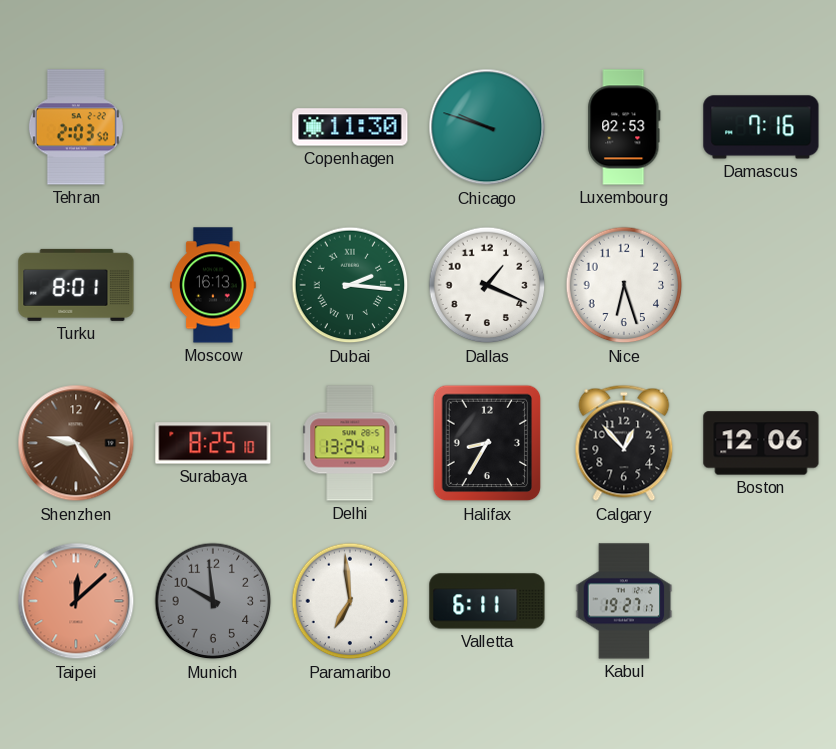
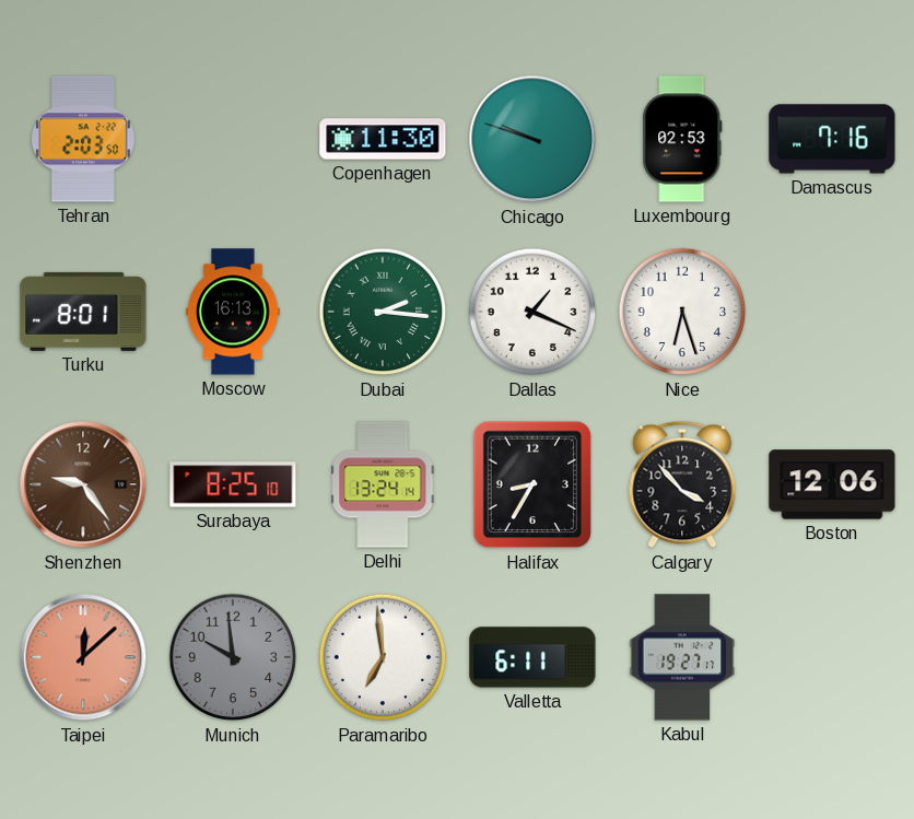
Calgary: 12:53 -> 3:53
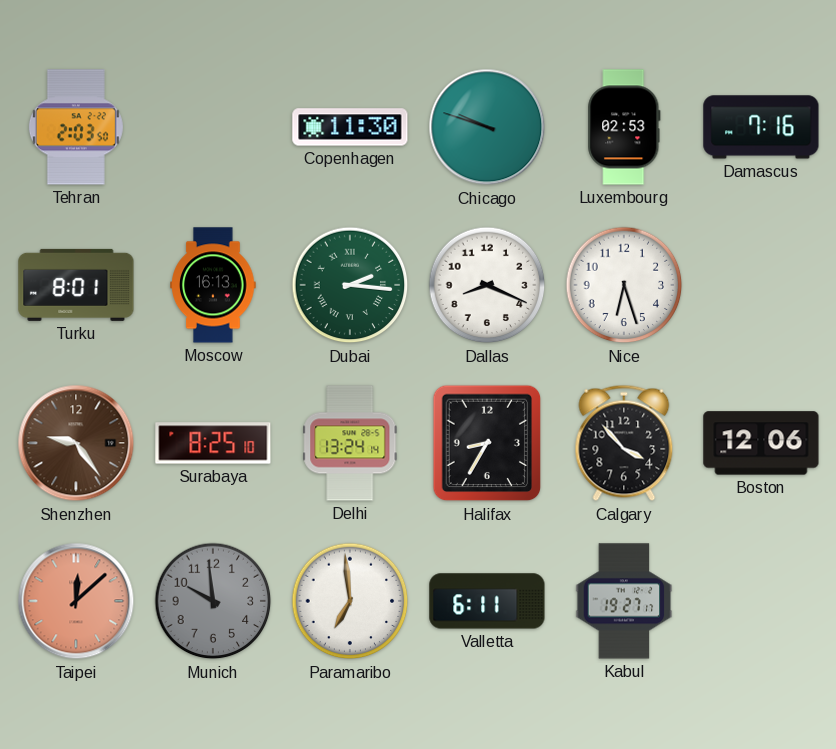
Dallas: 1:19 -> 8:19
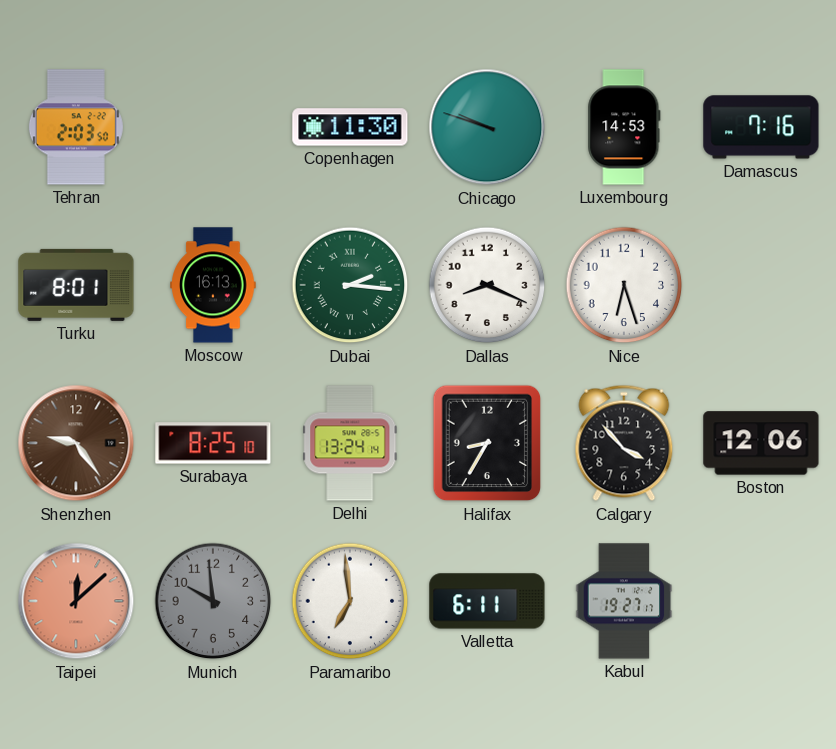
Luxembourg: 02:53 -> 14:53
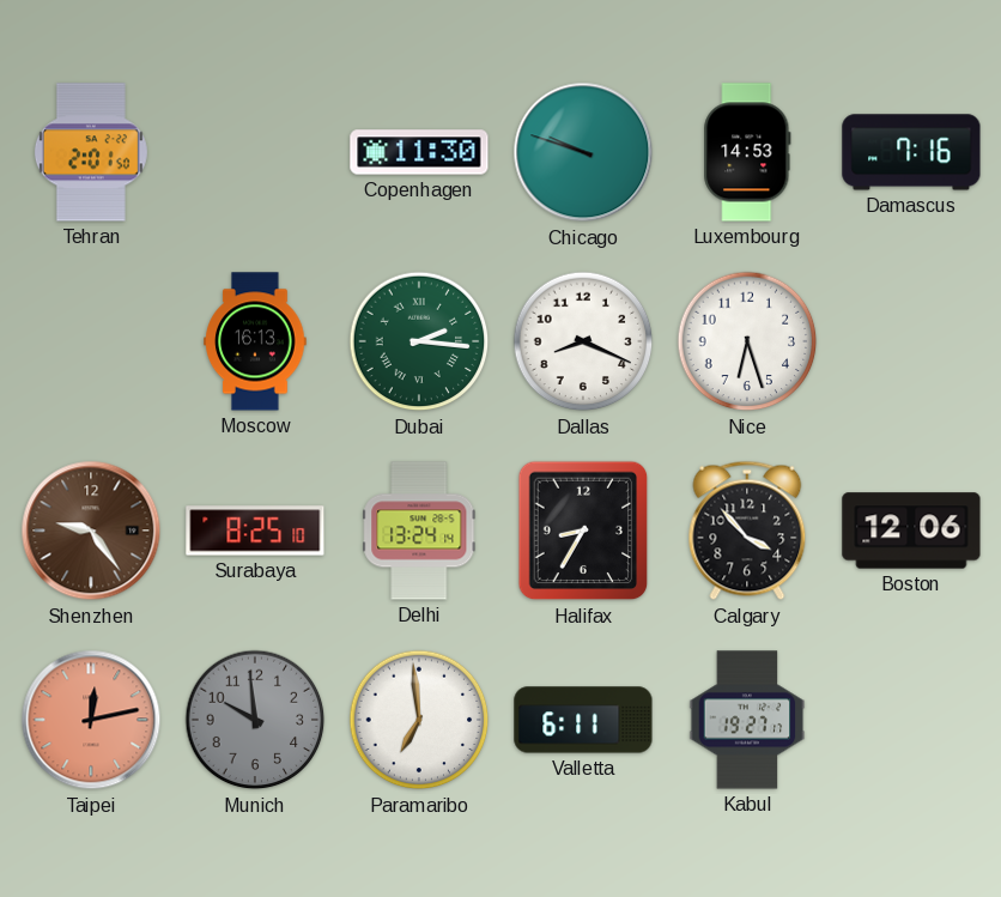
Tehran: 2:03 -> 2:01
Turku: 8:01 -> none
Taipei: 12:08 -> 12:13
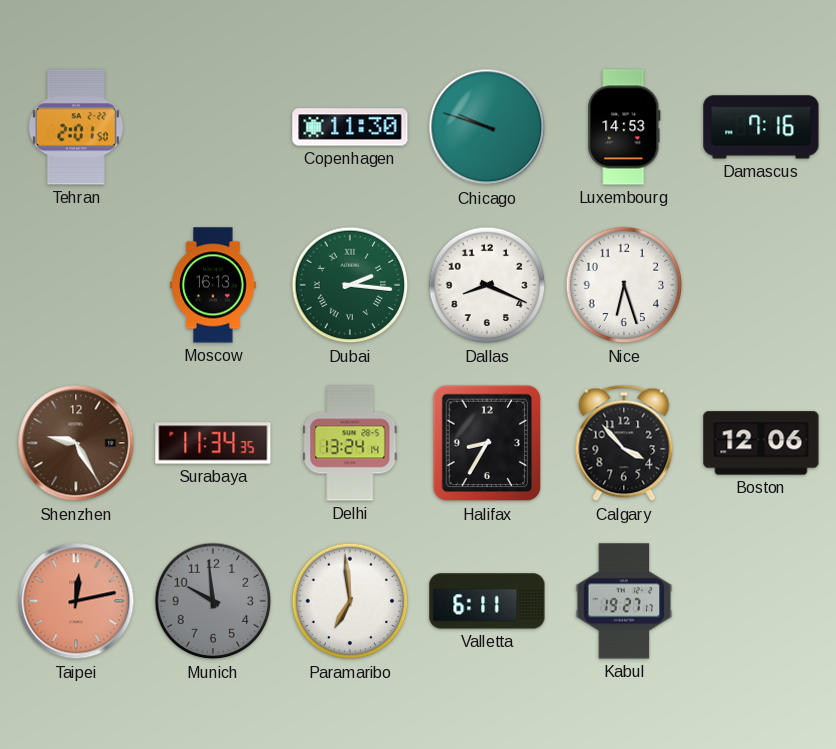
Shenzhen: 9:24 -> 9:25
Surabaya: 8:25 -> 11:34
